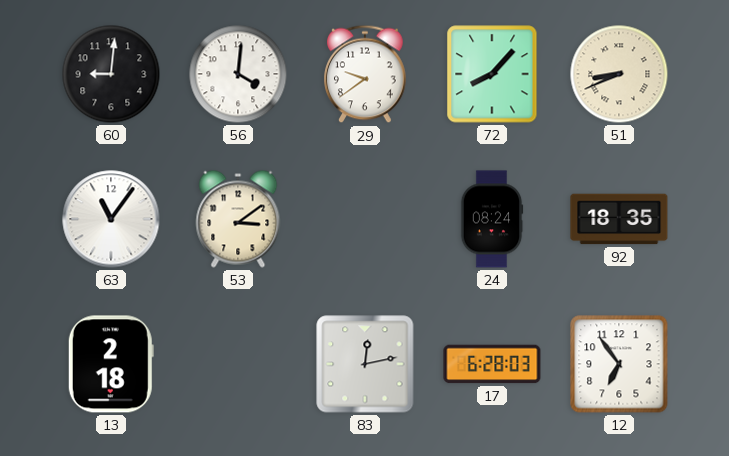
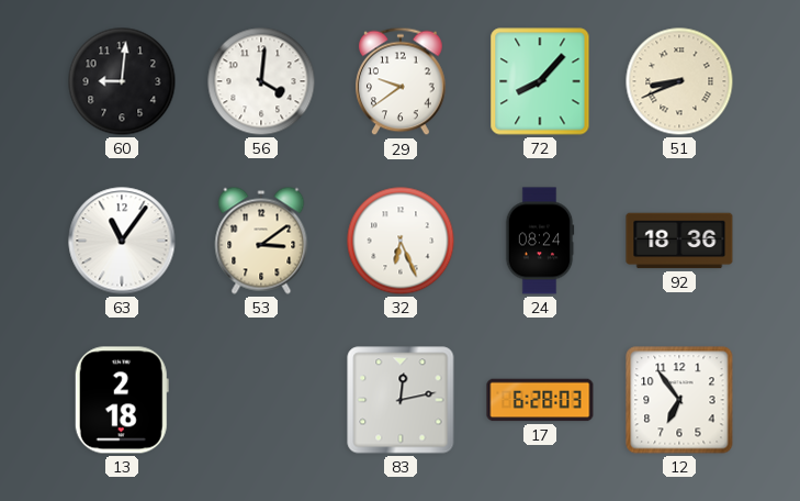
32: none -> 6:26
92: 18:35 -> 18:36
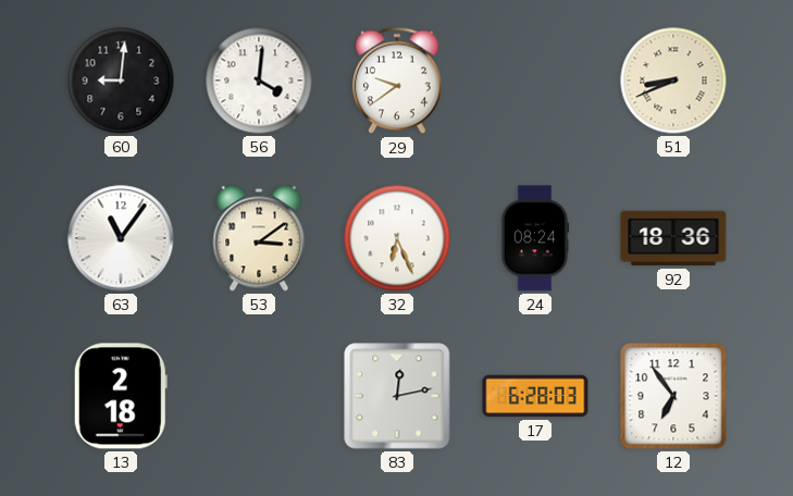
72: 8:07 -> none
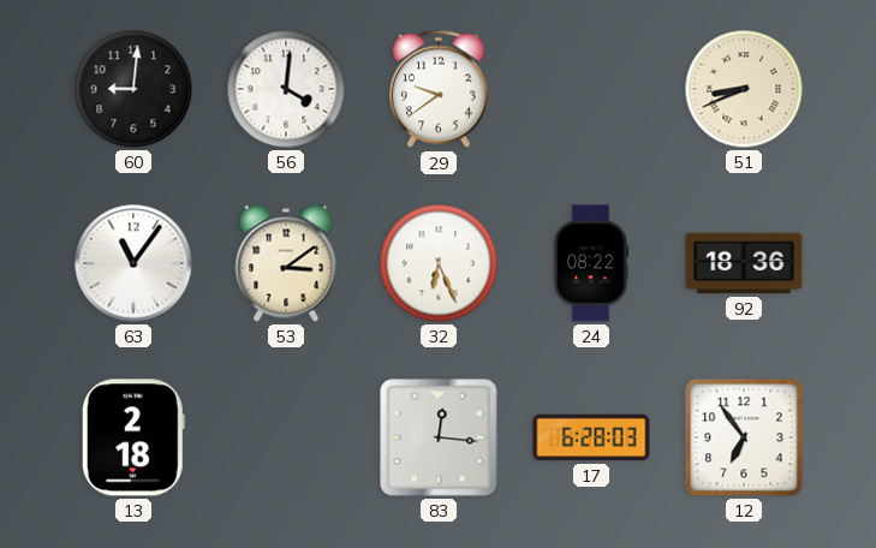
24: 08:24 -> 08:22
83: 12:13 -> 12:16
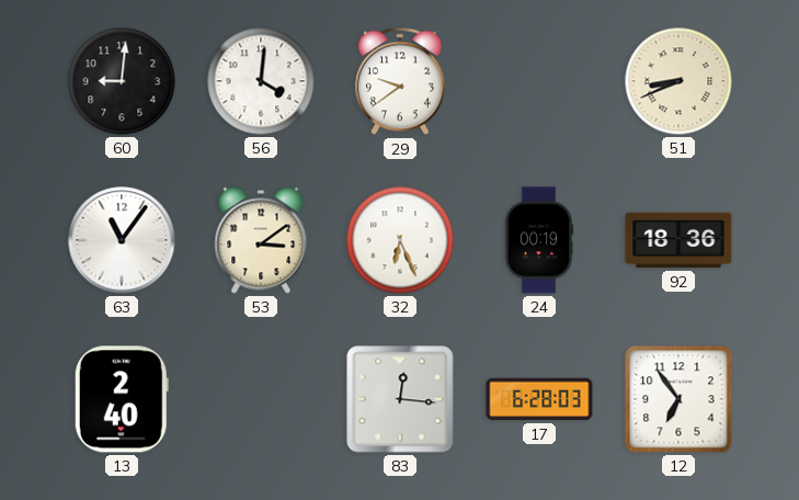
24: 08:22 -> 00:19
13: 2:18 -> 2:40
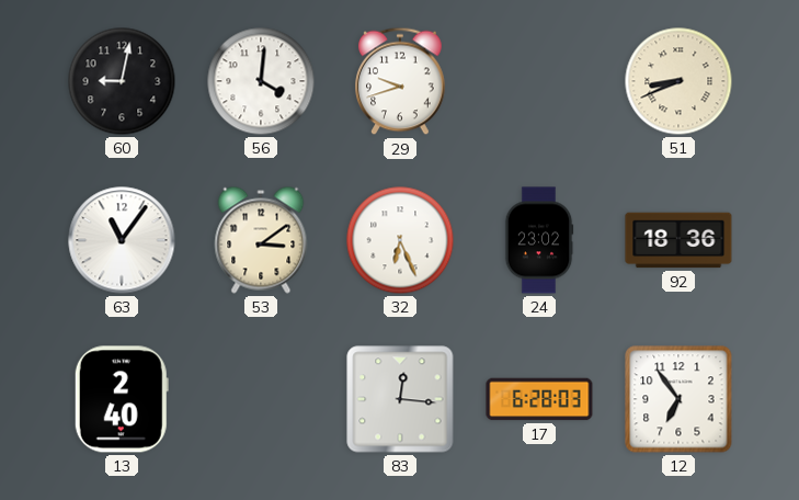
60: 9:01 -> 9:02
29: 9:39 -> 9:42
24: 00:19 -> 23:02
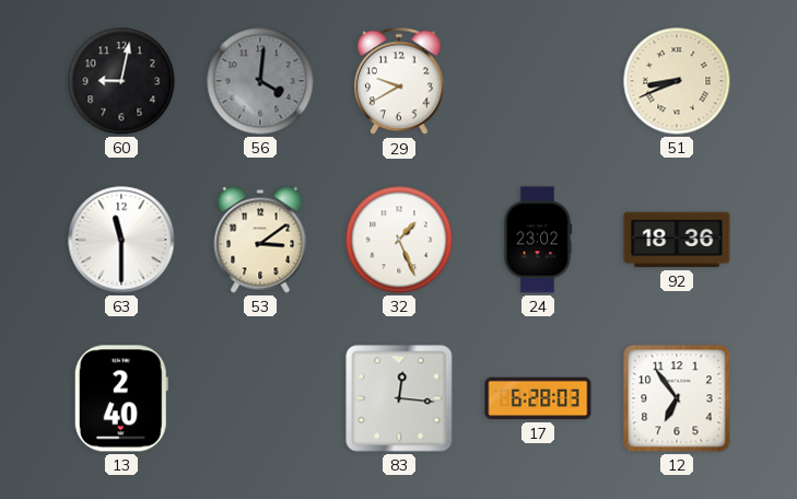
56 dial: white -> grey
29: 9:42 -> 9:40
63: 11:06 -> 11:30
32: 6:26 -> 1:26
